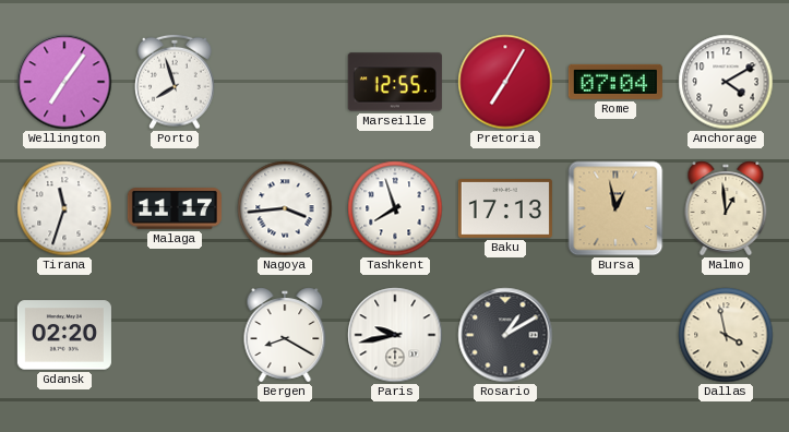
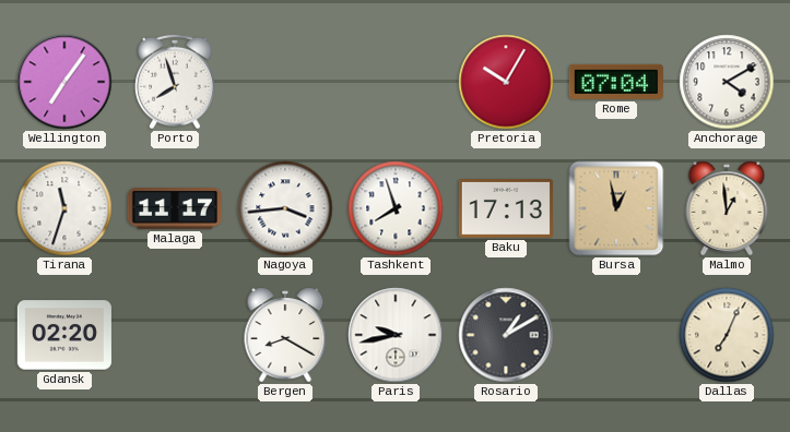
Marseille: 12:55 -> none
Pretoria: 7:05 -> 10:05
Dallas: 3:58 -> 7:04
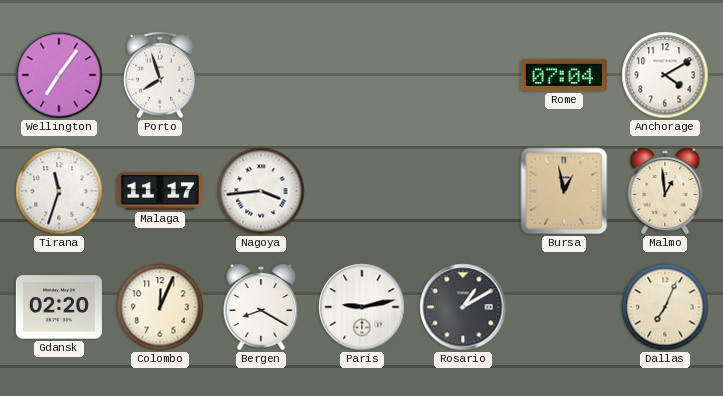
Pretoria: 10:05 -> none
Tashkent: 7:57 -> none
Baku: 17:13 -> none
Colombo: none -> 12:04
Paris: 9:43 -> 9:13
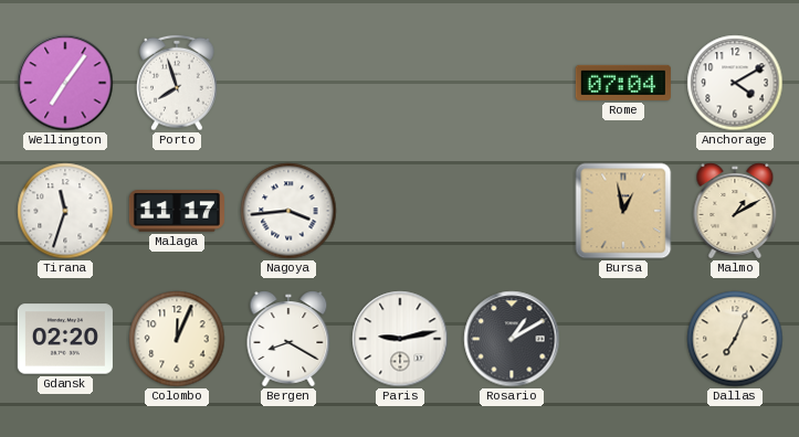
Malmo: 12:59 -> 1:10
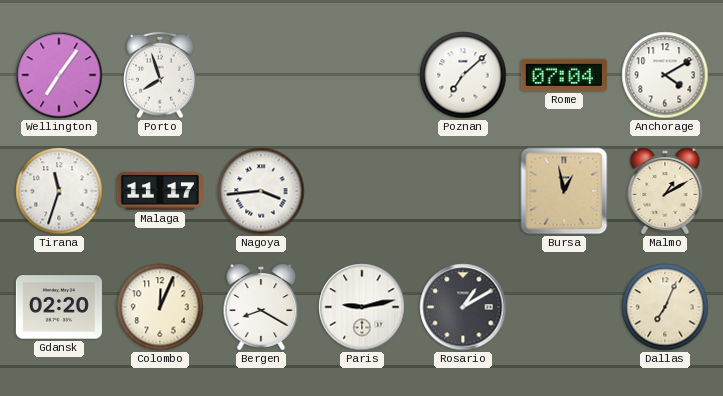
Poznan: none -> 7:08
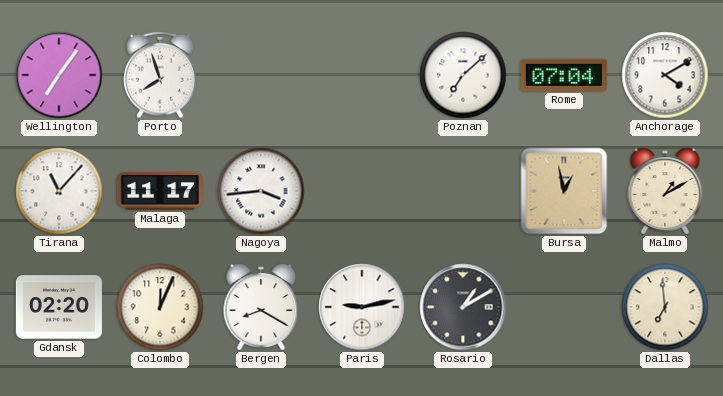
Tirana: 11:33 -> 11:07
Dallas: 7:04 -> 6:59
